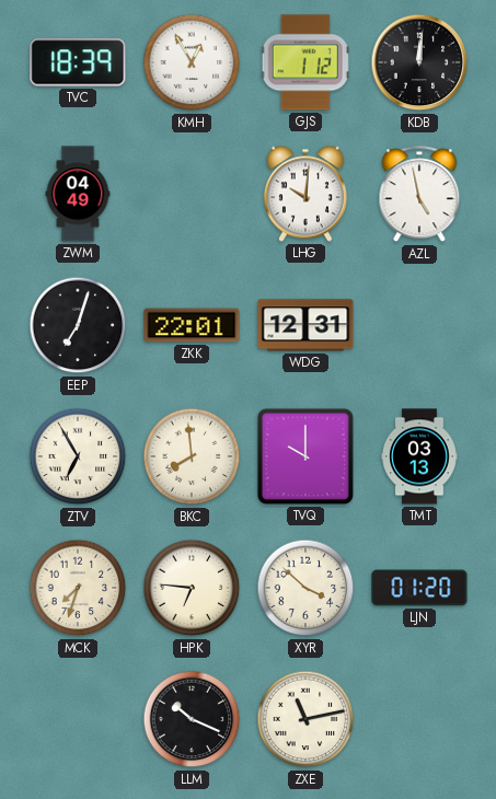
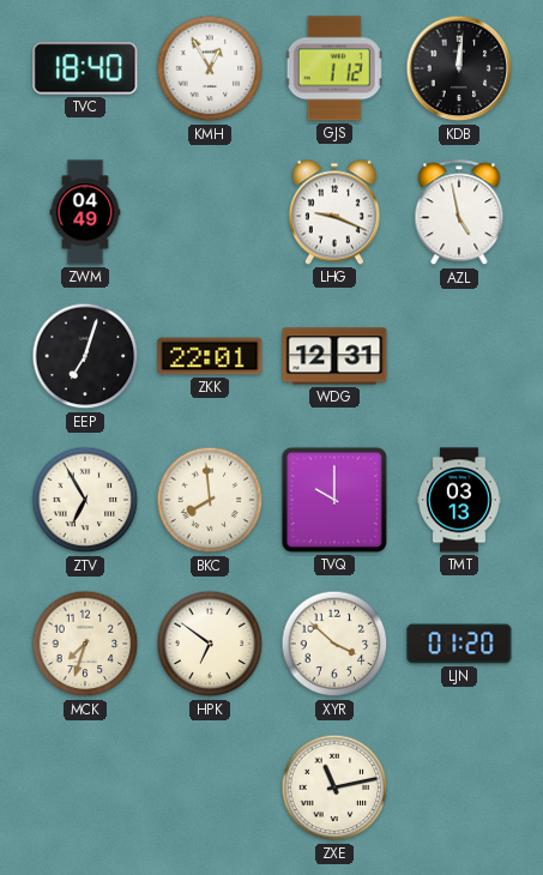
TVC: 18:39 -> 18:40
LHG: 10:01 -> 9:19
HPK: 6:46 -> 6:51
LLM: 10:19 -> none
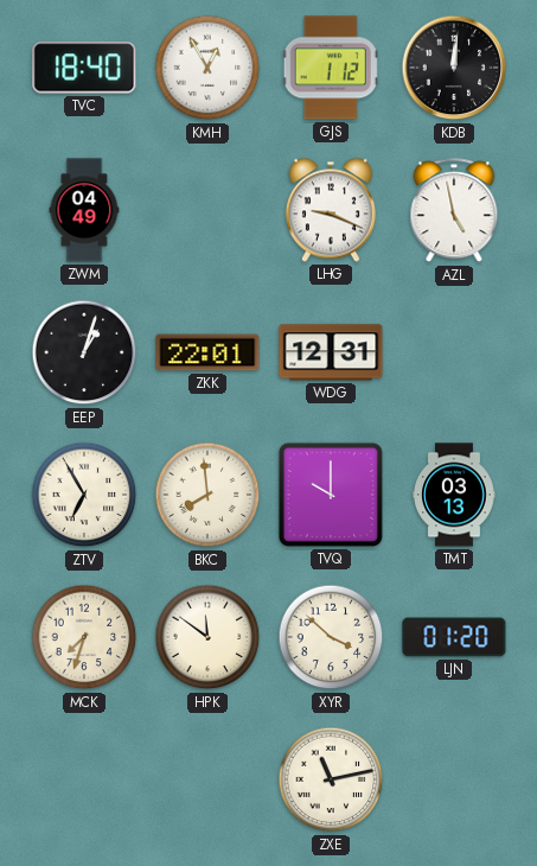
EEP: 7:03 -> 1:03
HPK: 6:51 -> 11:51
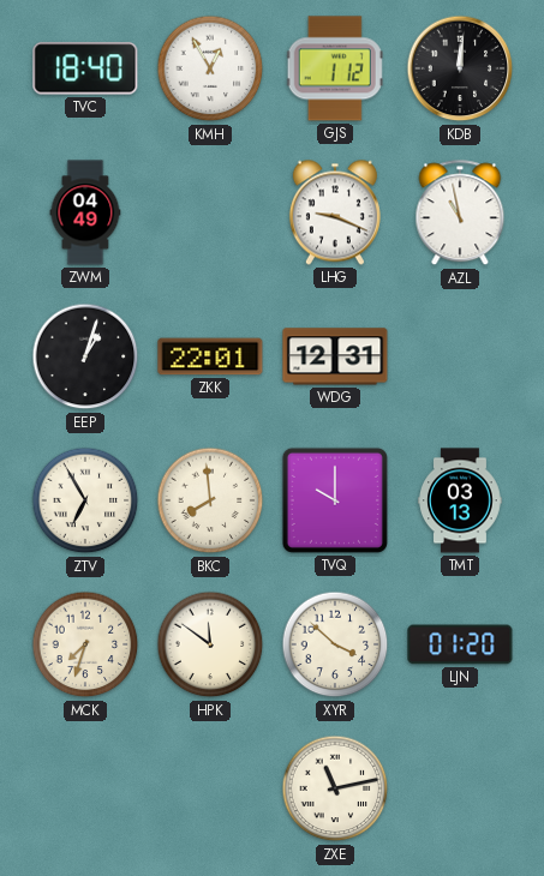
AZL: 4:58 -> 10:58
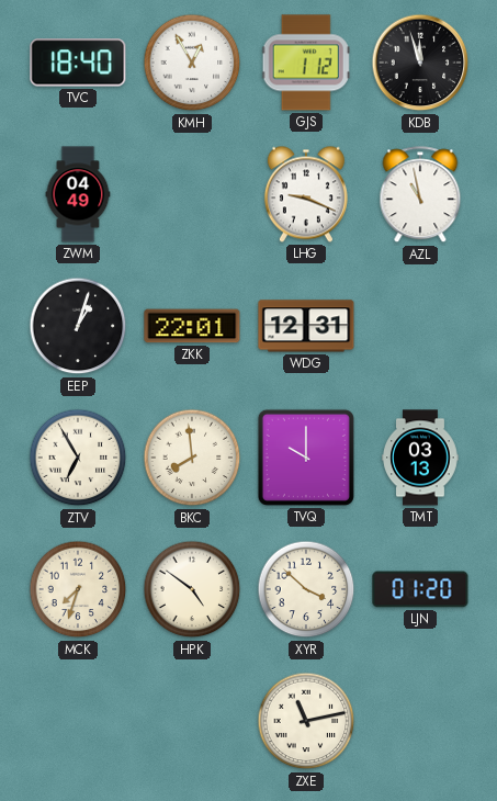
KDB: 12:01 -> 11:57
HPK: 11:51 -> 4:51
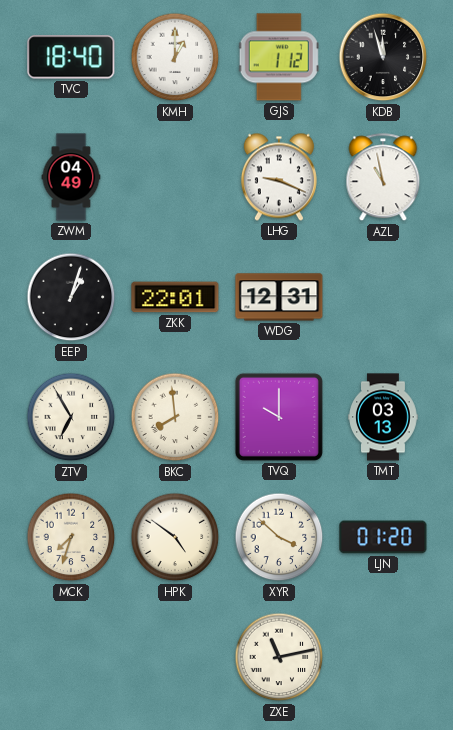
KMH: 12:55 -> 1:00
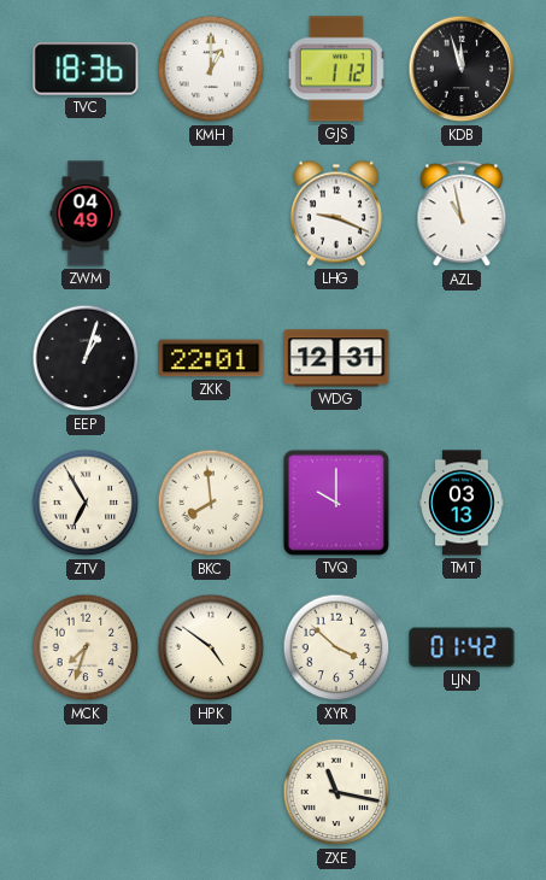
TVC: 18:40 -> 18:36
LJN: 01:20 -> 01:42
ZXE: 11:13 -> 11:17
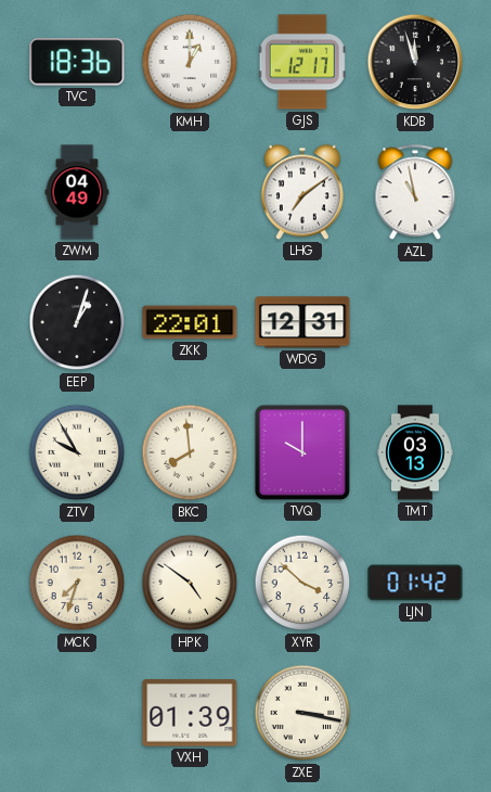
GJS: 1:12 -> 12:17
LHG: 9:19 -> 7:09
ZTV: 6:55 -> 9:55
VXH: none -> 01:39
ZXE: 11:17 -> 3:17
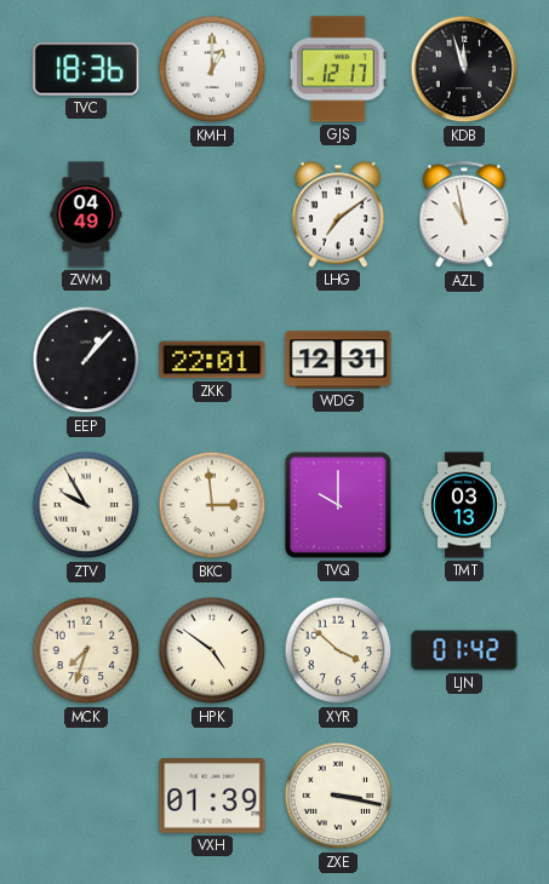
EEP: 1:03 -> 1:07
BKC: 7:59 -> 2:59
